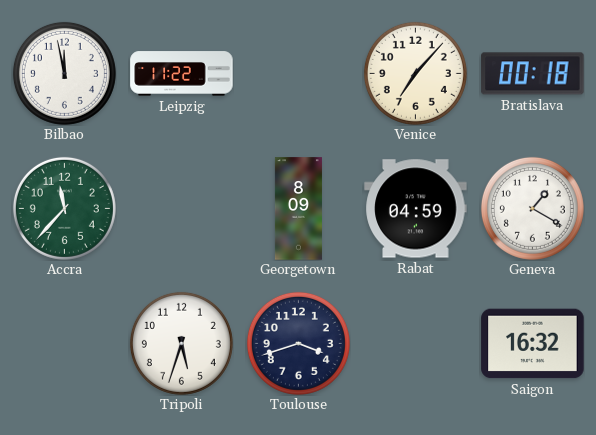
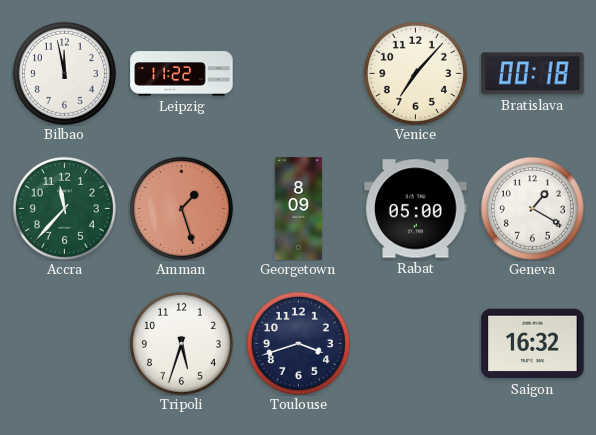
Amman: none -> 1:27
Rabat: 04:59 -> 05:00
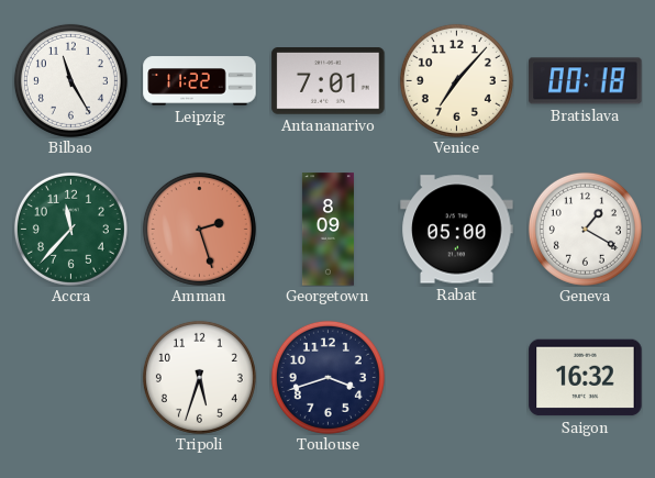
Bilbao: 11:58 -> 11:25
Antananarivo: none -> 7:01
Amman: 1:27 -> 2:27
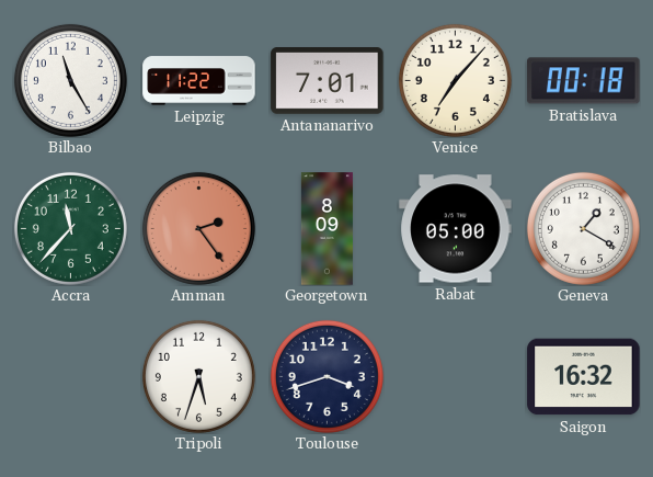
Amman: 2:27 -> 2:24
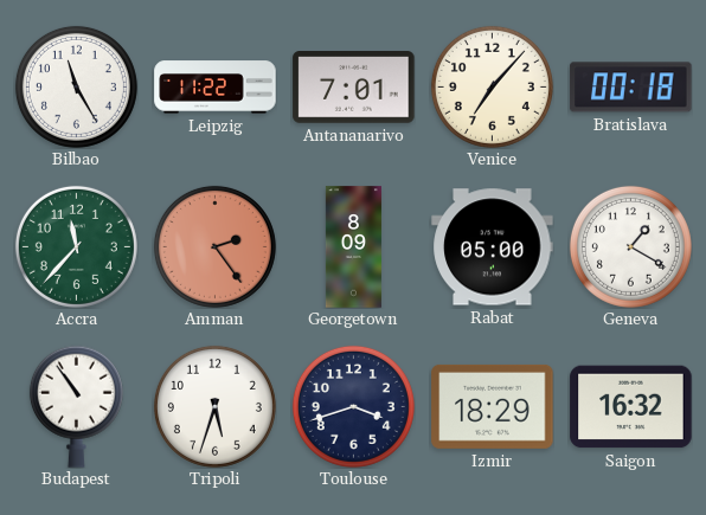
Budapest: none -> 10:54
Izmir: none -> 18:29
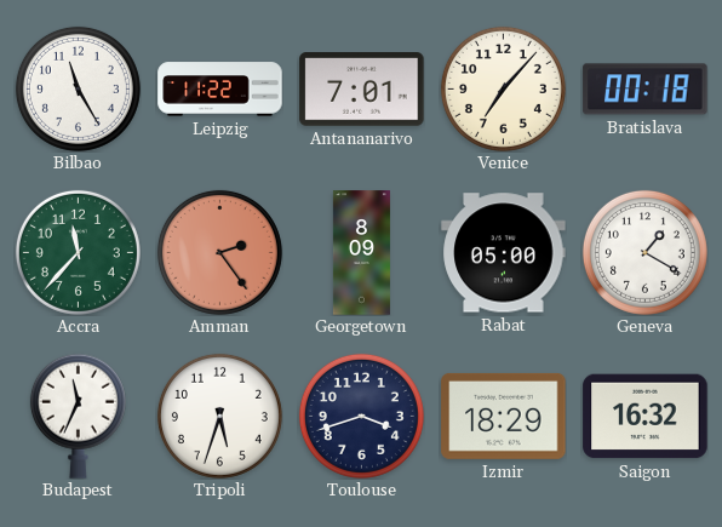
Budapest: 10:54 -> 11:34
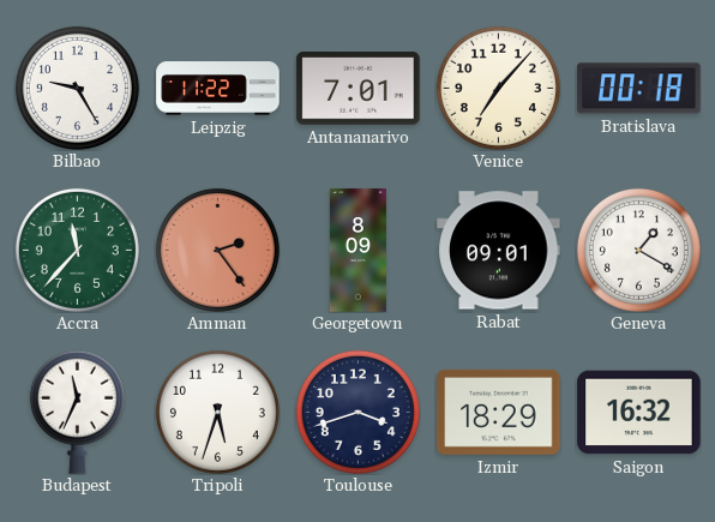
Bilbao: 11:25 -> 9:25
Rabat: 05:00 -> 09:01
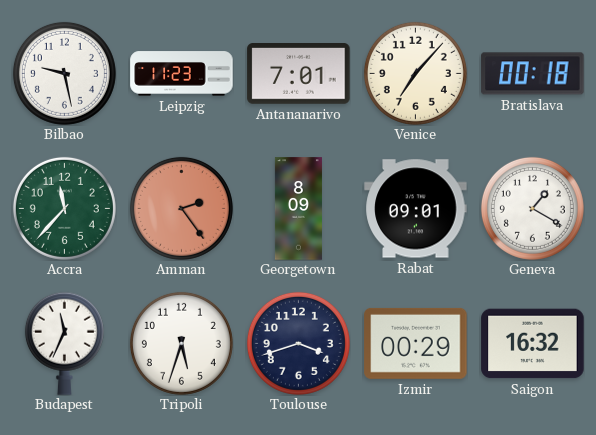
Bilbao: 9:25 -> 9:28
Leipzig: 11:22 -> 11:23
Izmir: 18:29 -> 00:29
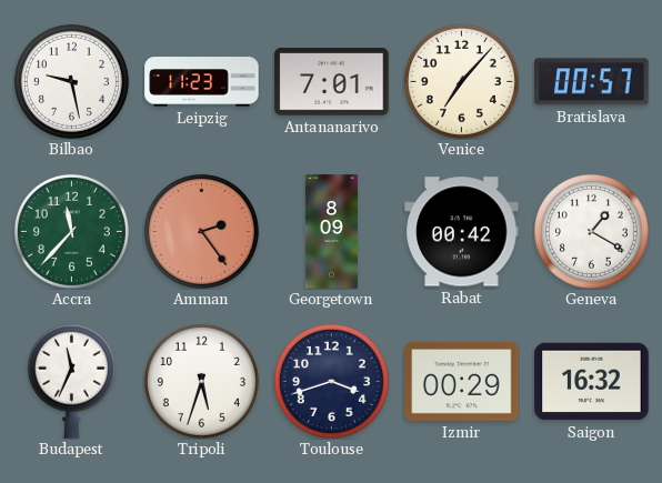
Bratislava: 00:18 -> 00:57
Rabat: 09:01 -> 00:42
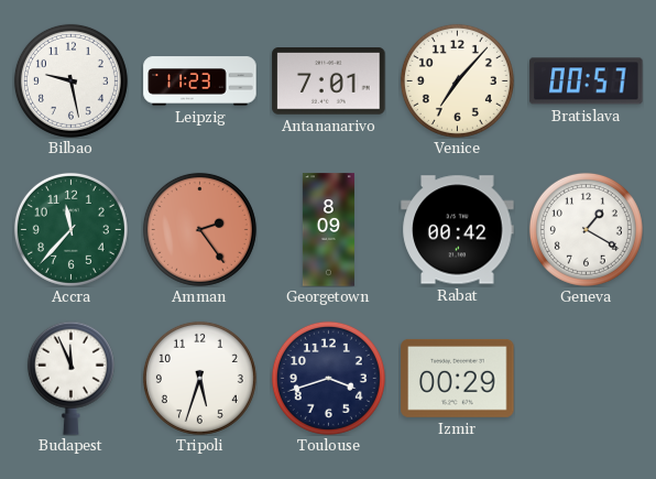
Budapest: 11:34 -> 11:56
Saigon: 16:32 -> none
